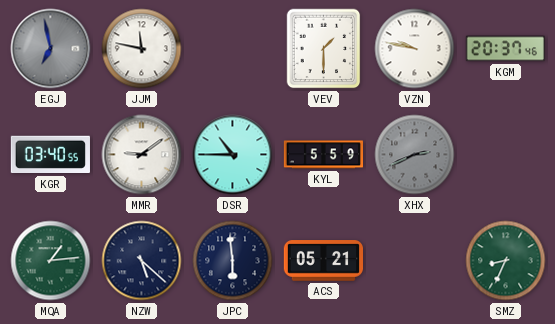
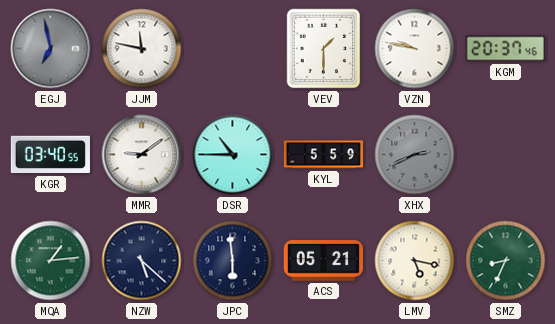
LMV: none -> 5:17
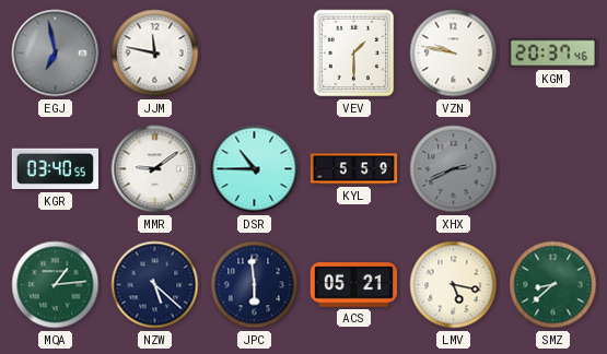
SMZ: 8:34 -> 8:38
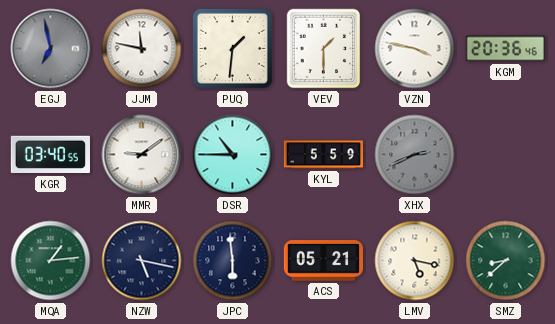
PUQ: none -> 1:31
VZN: 9:47 -> 3:47
KGM: 20:37 -> 20:36
NZW: 5:22 -> 5:17
